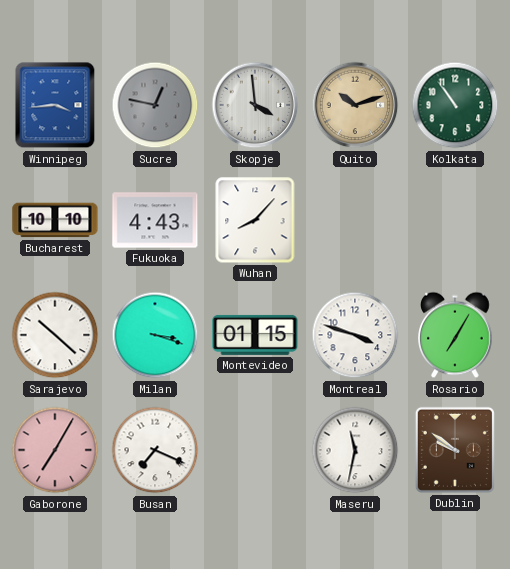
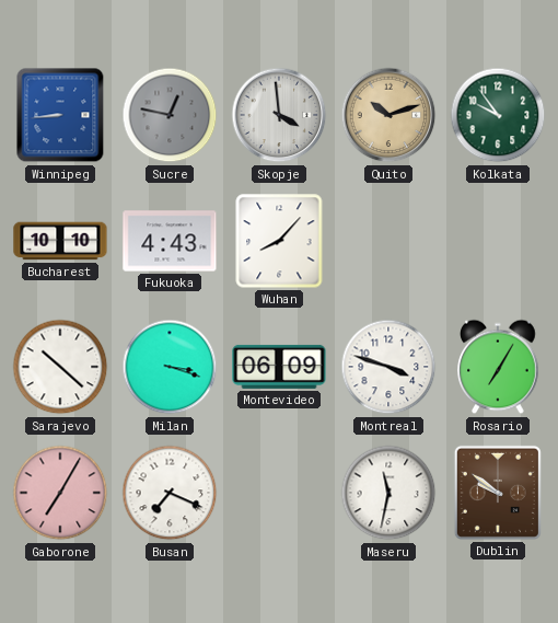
Winnipeg: 3:44 -> 8:44
Kolkata: 10:54 -> 9:54
Montevideo: 01:15 -> 06:09
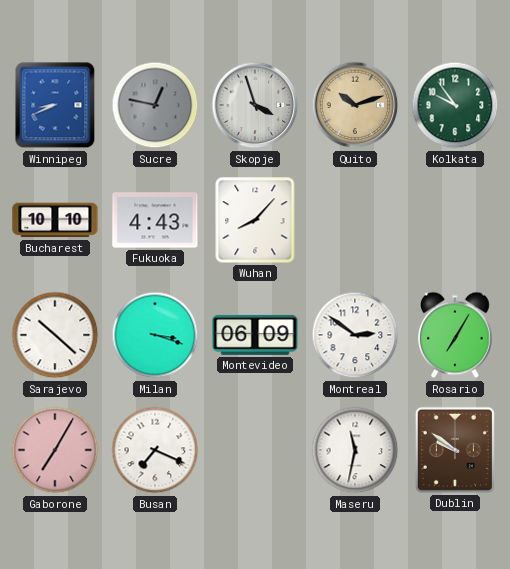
Winnipeg: 8:44 -> 8:41
Skopje: 3:59 -> 3:57
Montreal: 3:48 -> 2:51
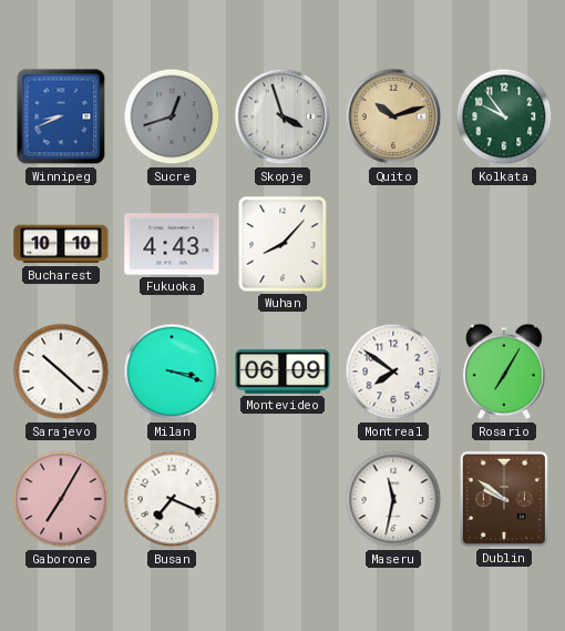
Sucre: 12:47 -> 12:42
Montreal: 2:51 -> 7:51
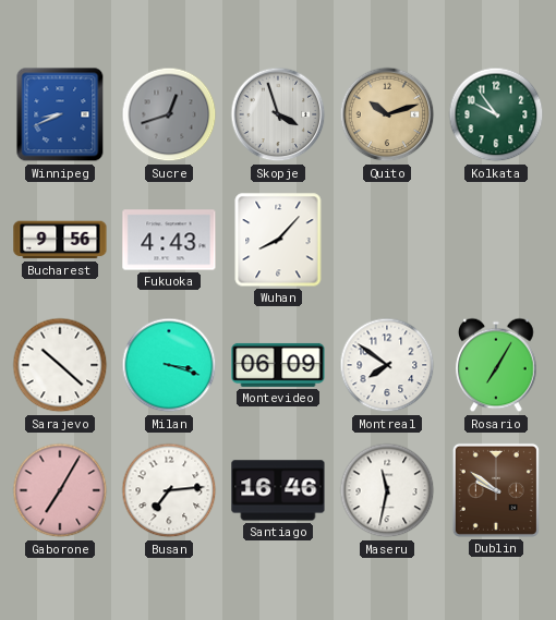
Bucharest: 10:10 -> 9:56
Busan: 7:19 -> 7:14
Santiago: none -> 16:46
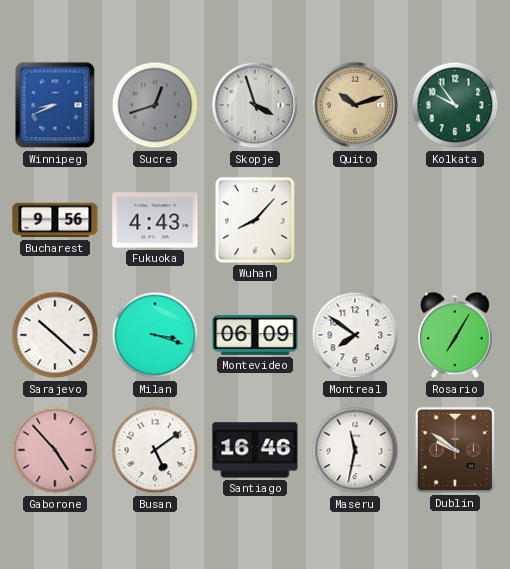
Gaborone: 7:05 -> 4:53
Busan: 7:14 -> 5:09
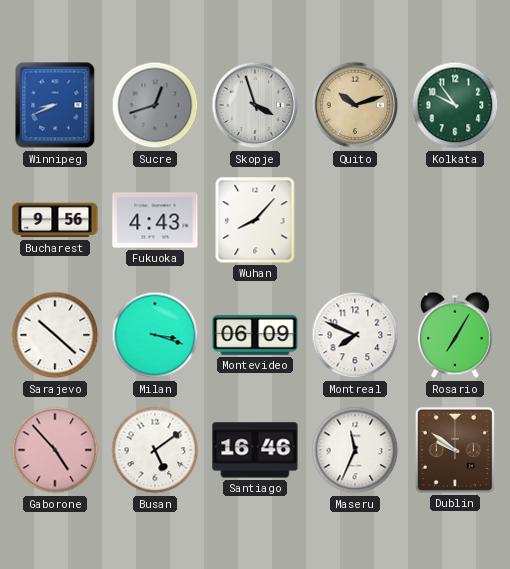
Montreal: 7:51 -> 7:49
Maseru: 11:32 -> 11:34
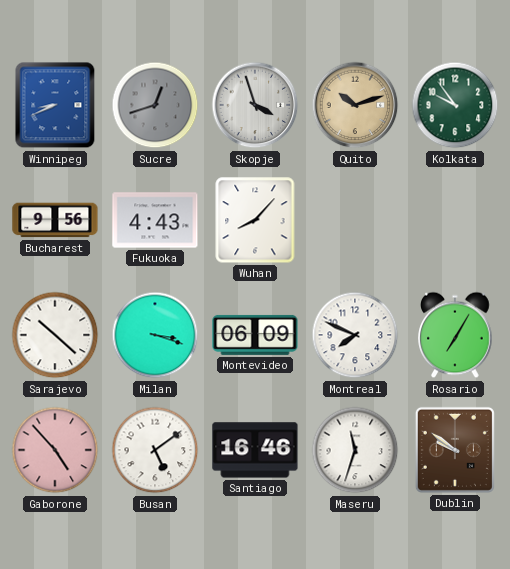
Maseru: 11:34 -> 11:33
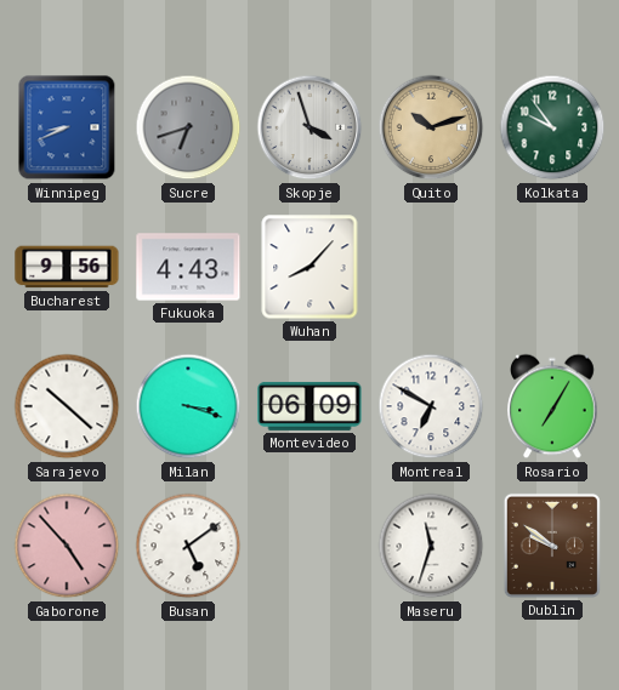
Sucre: 12:42 -> 6:42
Montreal: 7:49 -> 6:50
Santiago: 16:46 -> none
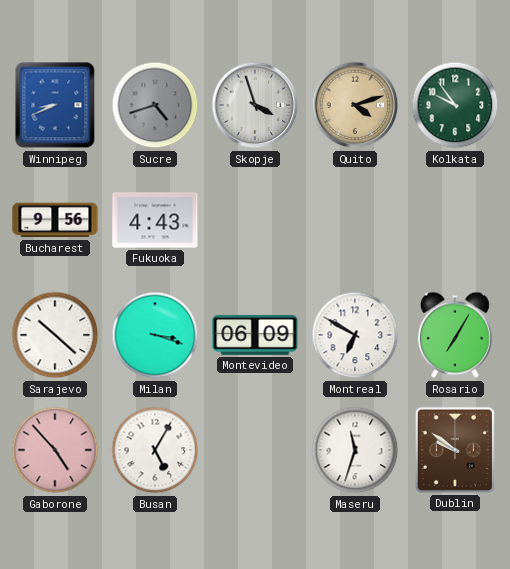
Sucre: 6:42 -> 4:42
Quito: 10:12 -> 4:12
Wuhan: 8:07 -> none
Busan: 5:09 -> 5:05
